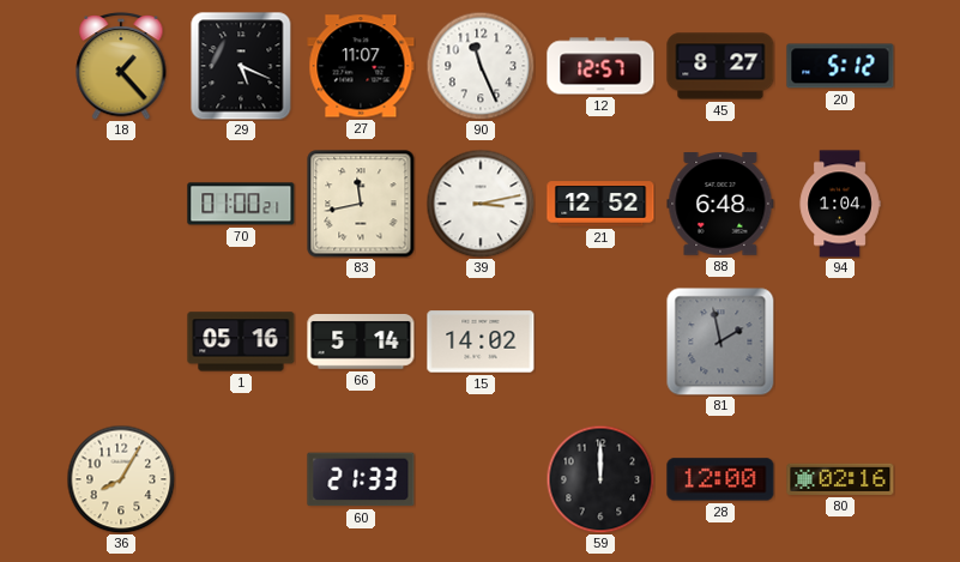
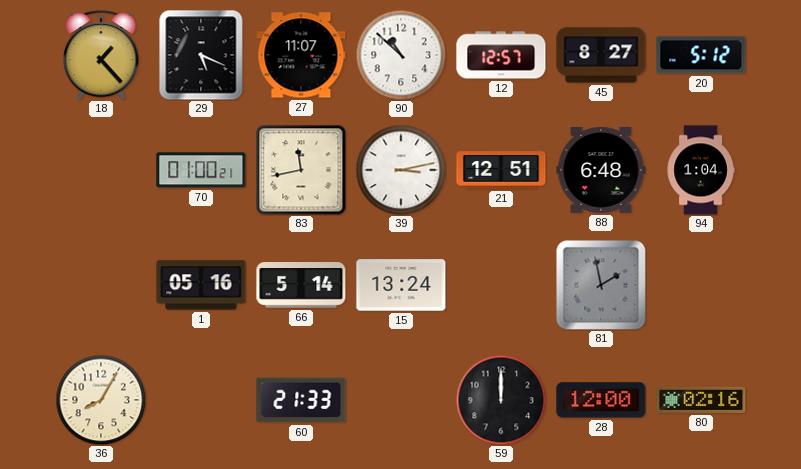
90: 11:26 -> 10:52
21: 12:52 -> 12:51
15: 14:02 -> 13:24
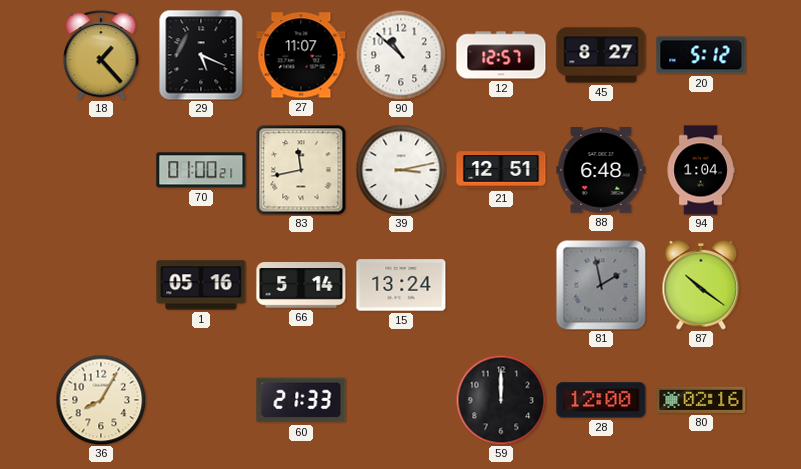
87: none -> 10:21
